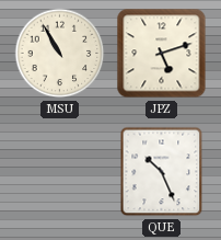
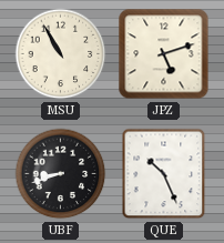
UBF: none -> 8:42
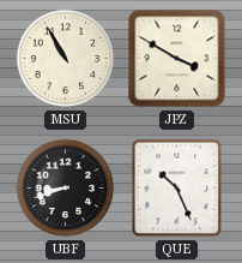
JPZ: 5:12 -> 3:50
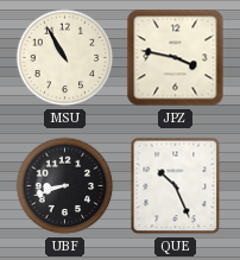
JPZ: 3:50 -> 3:47
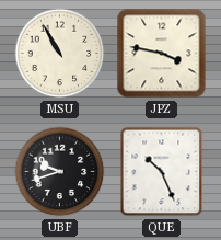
UBF: 8:42 -> 9:42
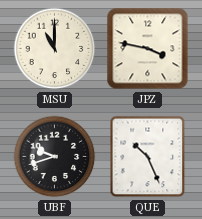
MSU: 10:55 -> 11:00
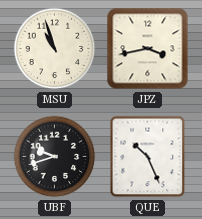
MSU: 11:00 -> 10:57
JPZ: 3:47 -> 3:43
